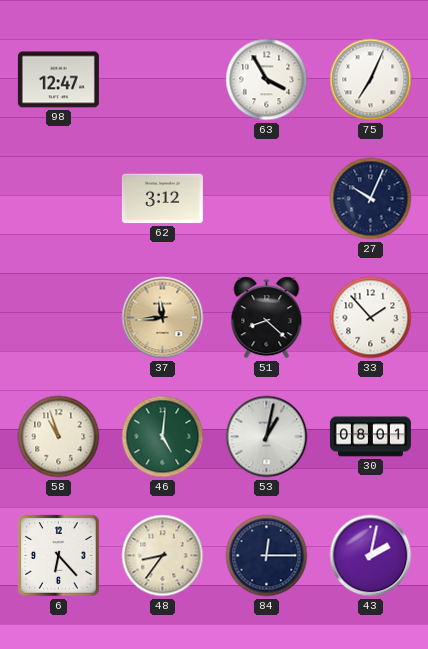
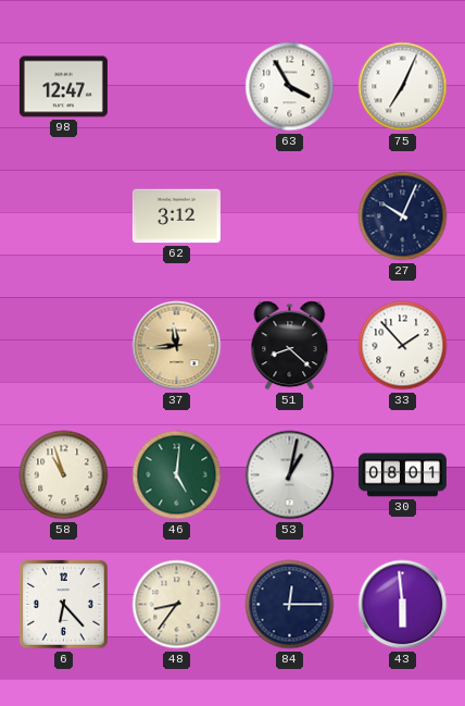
43: 2:02 -> 5:59
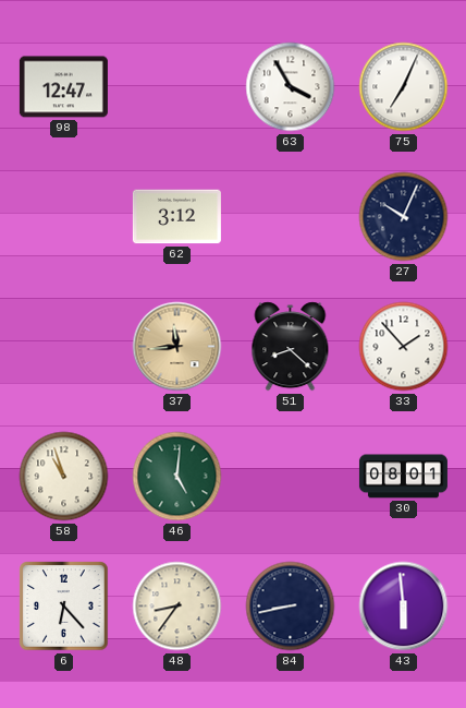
53: 1:02 -> none
84: 12:15 -> 8:43
